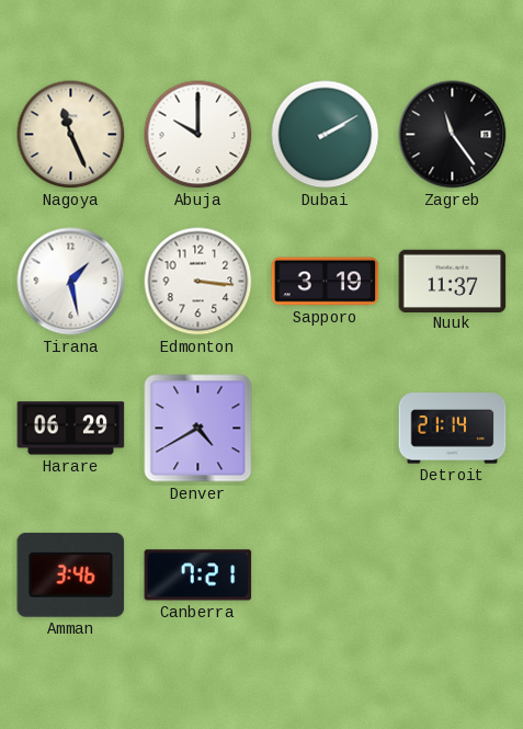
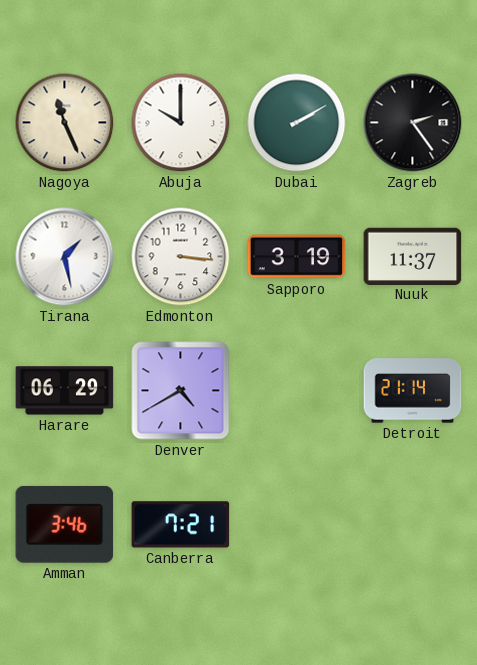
Zagreb: 11:24 -> 2:24
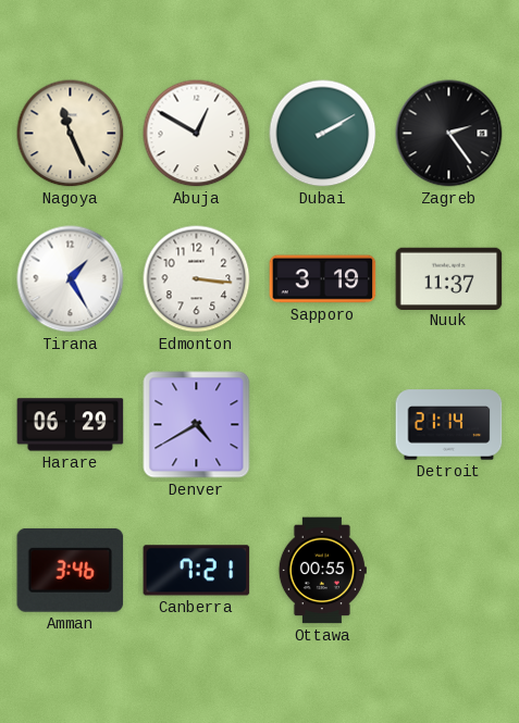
Abuja: 10:00 -> 12:50
Tirana: 1:28 -> 1:25
Ottawa: none -> 00:55
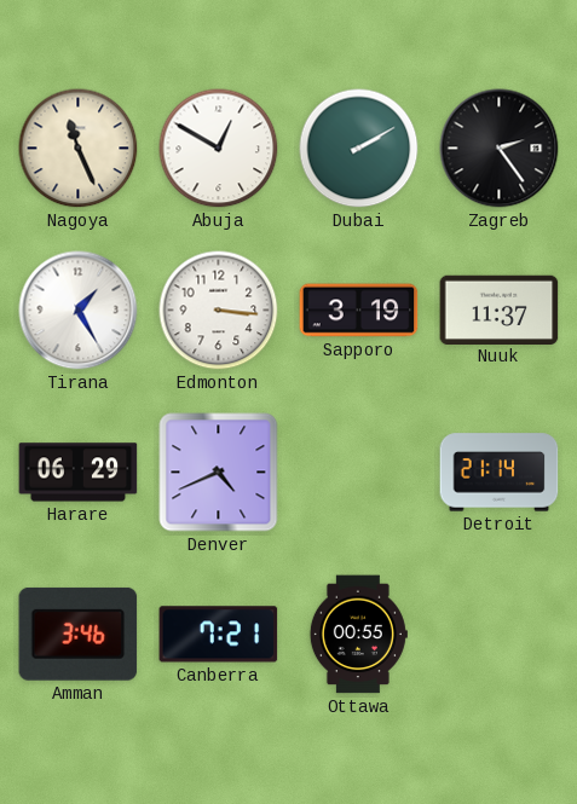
Denver: 4:40 -> 4:41
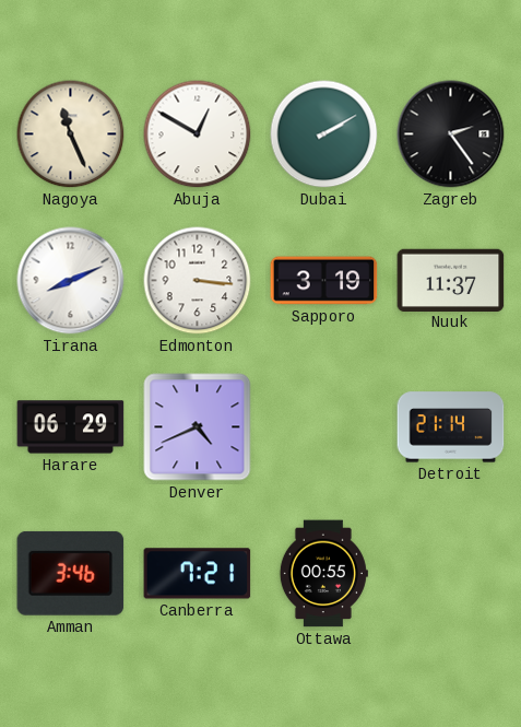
Tirana: 1:25 -> 8:11
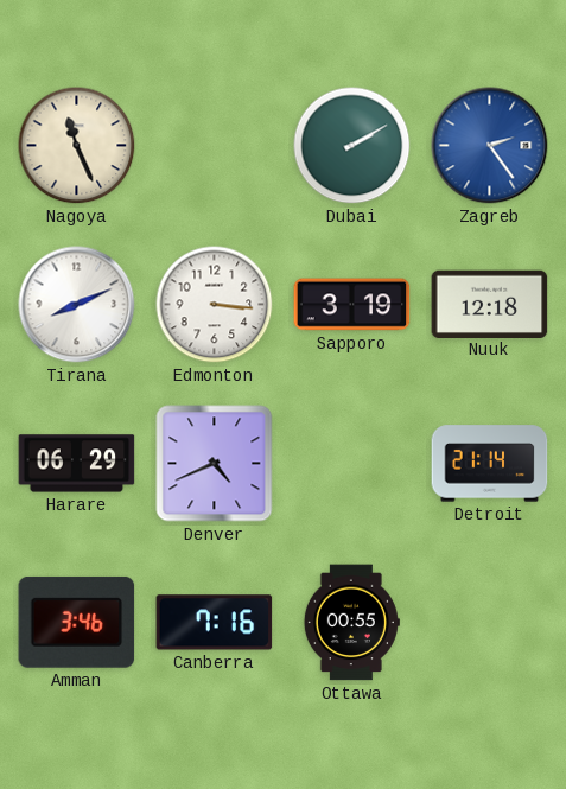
Abuja: 12:50 -> none
Zagreb dial: black -> blue
Nuuk: 11:37 -> 12:18
Canberra: 7:21 -> 7:16
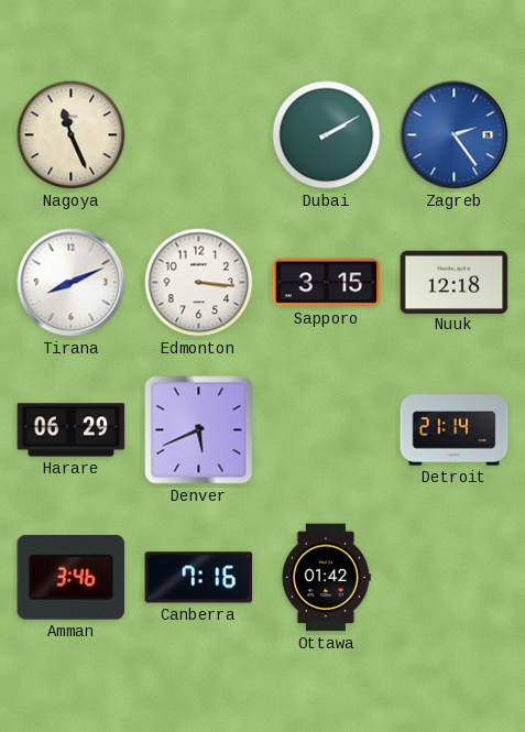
Sapporo: 3:19 -> 3:15
Denver: 4:41 -> 5:41
Ottawa: 00:55 -> 01:42
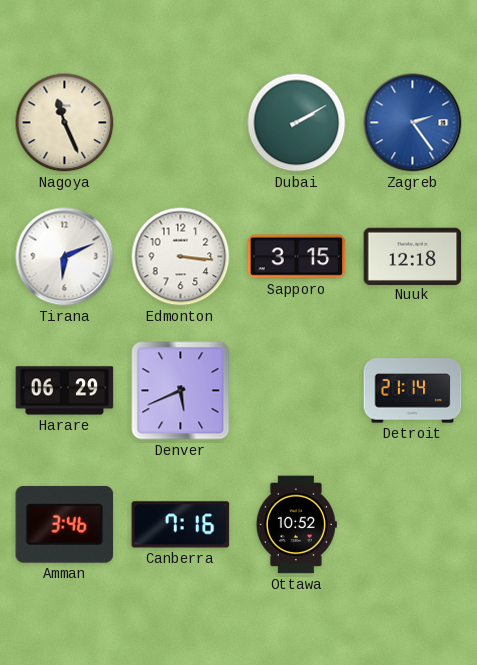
Tirana: 8:11 -> 6:11
Ottawa: 01:42 -> 10:52
